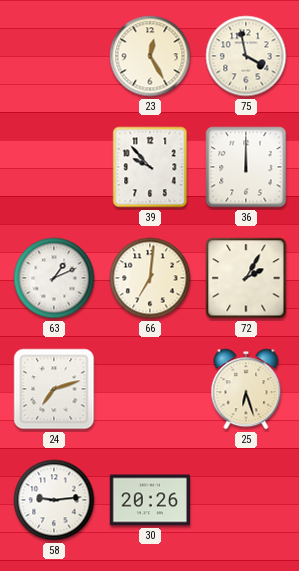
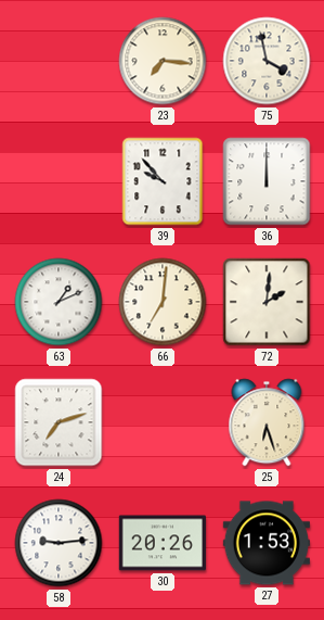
23: 12:25 -> 7:16
72: 2:05 -> 2:01
27: none -> 1:53
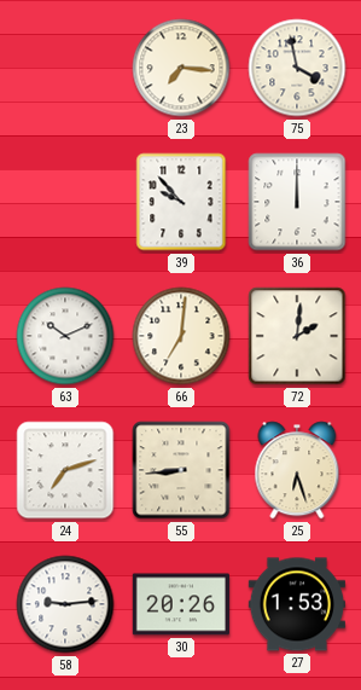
63: 1:11 -> 10:11
55: none -> 8:44
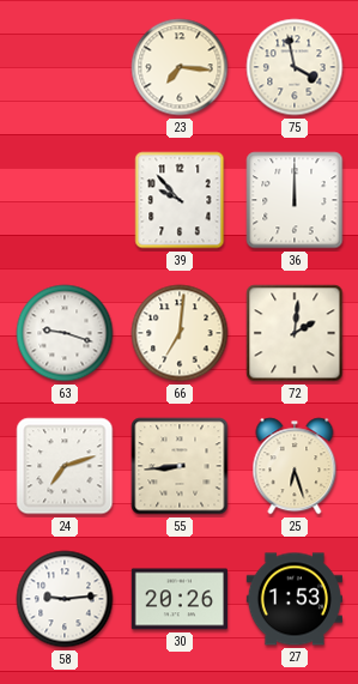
63: 10:11 -> 9:18
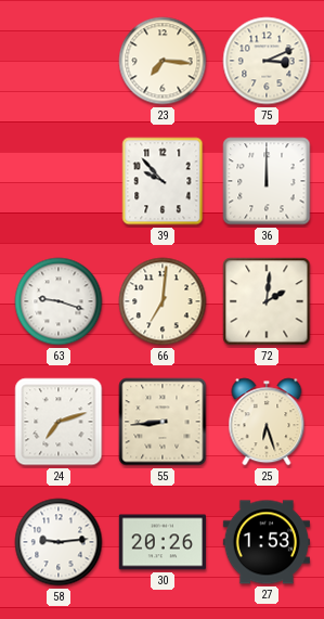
75: 3:58 -> 3:11
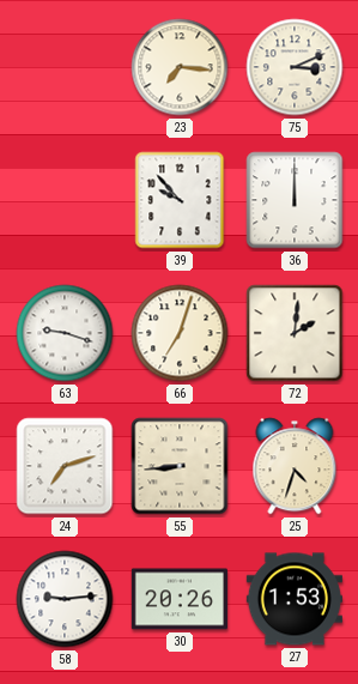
66: 7:01 -> 7:03
25: 6:27 -> 4:33
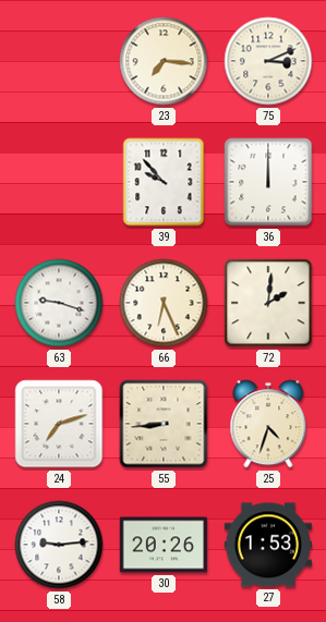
66: 7:03 -> 6:26
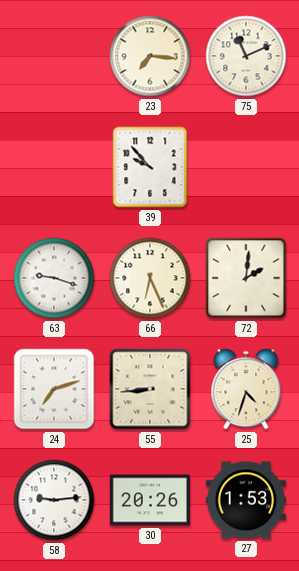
75: 3:11 -> 11:11
36: 12:00 -> none
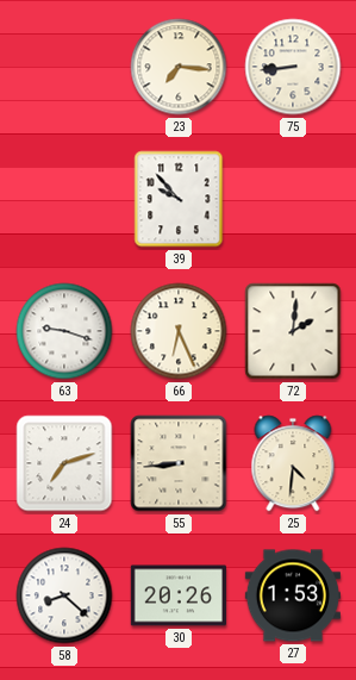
75: 11:11 -> 8:44
25: 4:33 -> 4:31
58: 9:14 -> 8:22
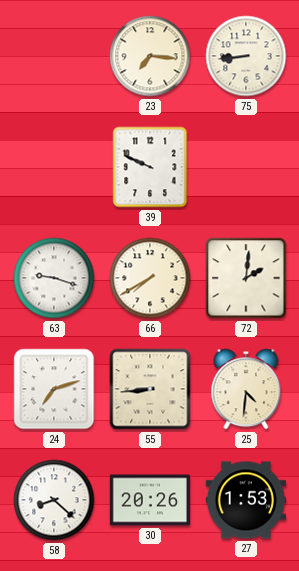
39: 9:53 -> 9:49
66: 6:26 -> 7:40
